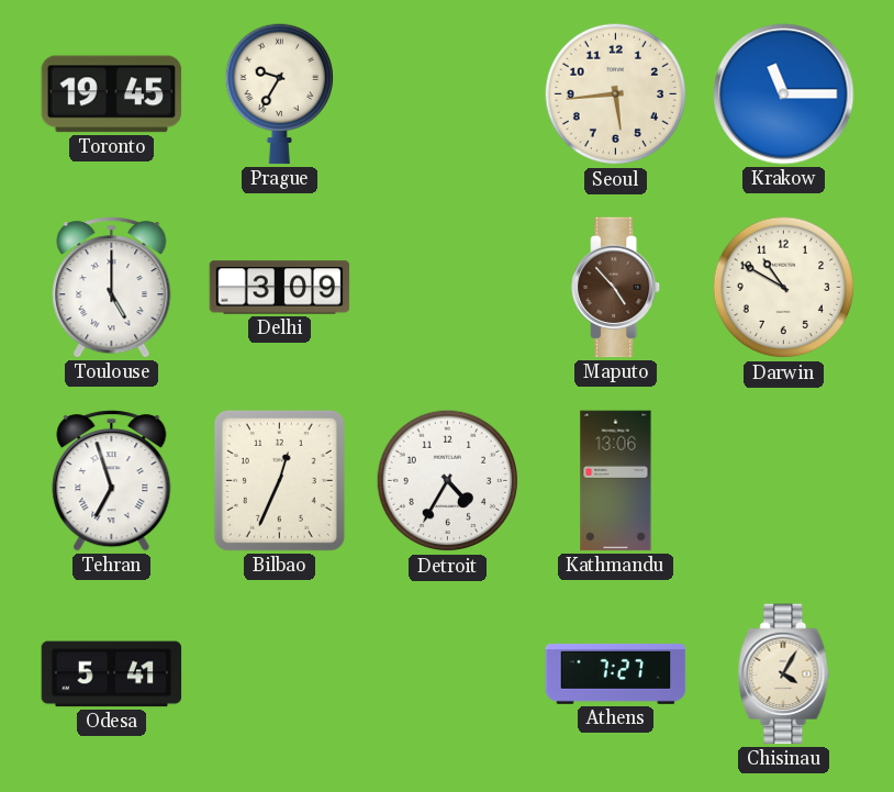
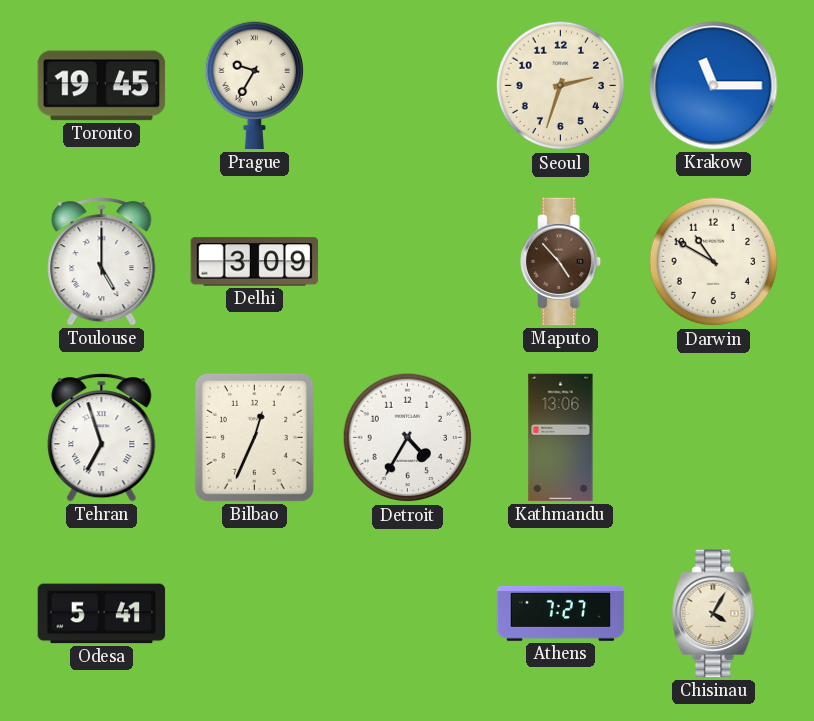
Seoul: 5:44 -> 2:33
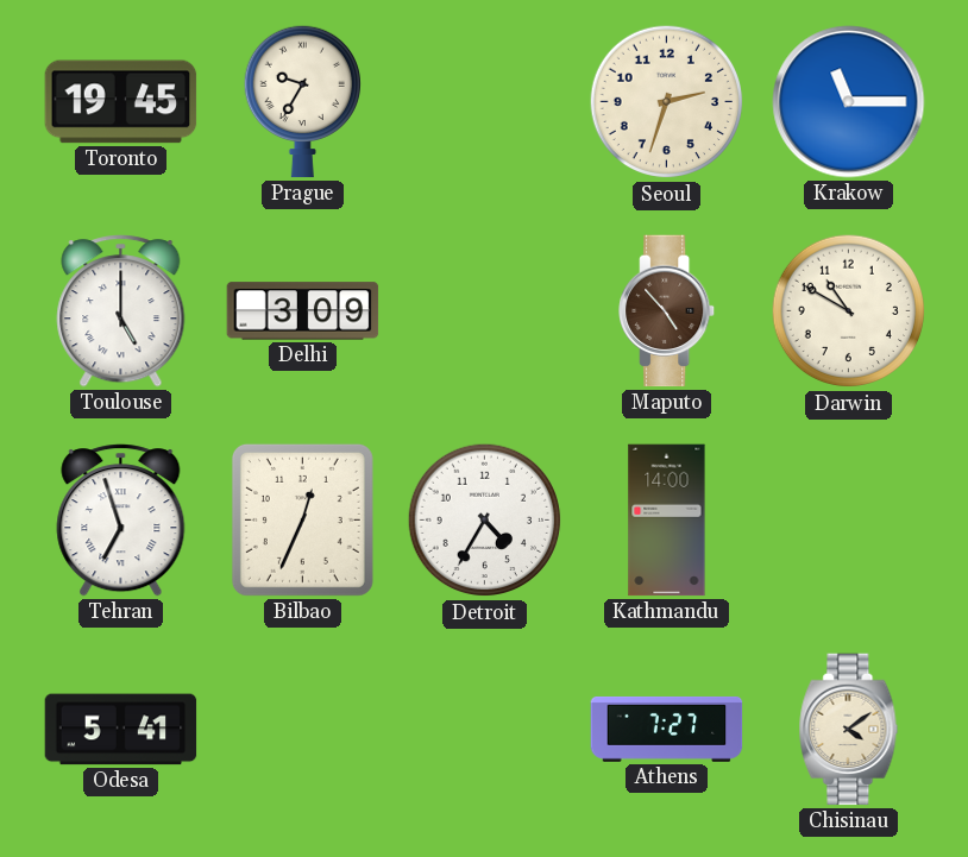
Kathmandu: 13:06 -> 14:00
Chisinau: 4:05 -> 4:09
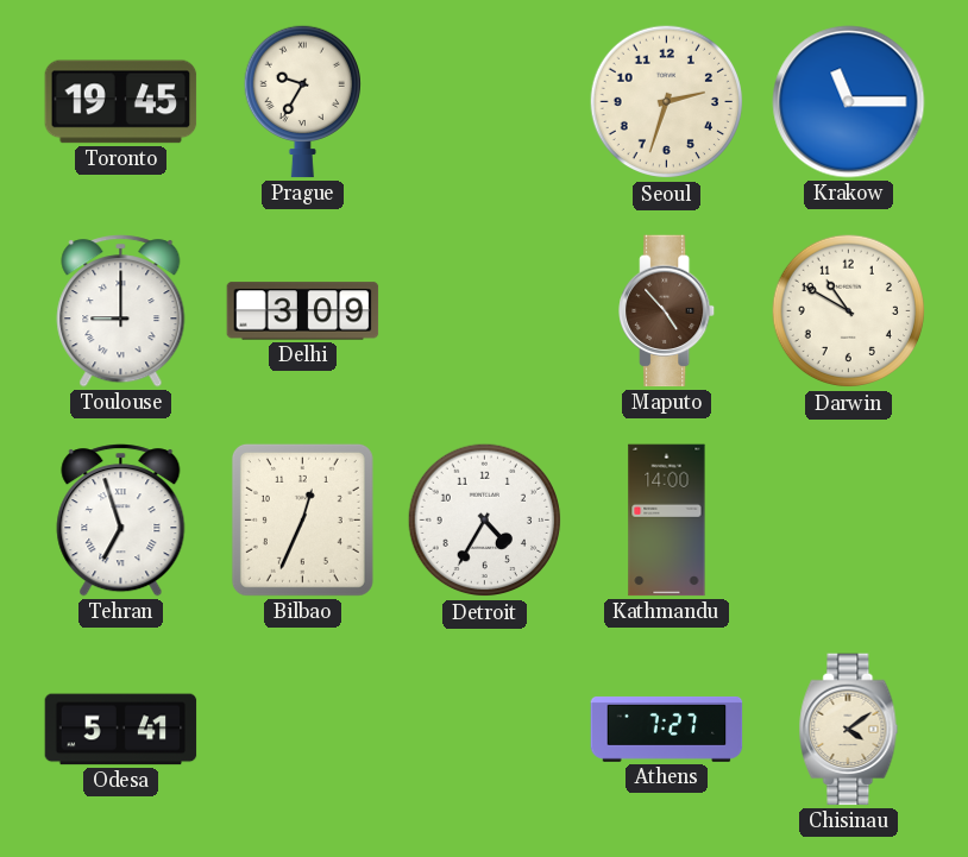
Toulouse: 5:00 -> 9:00
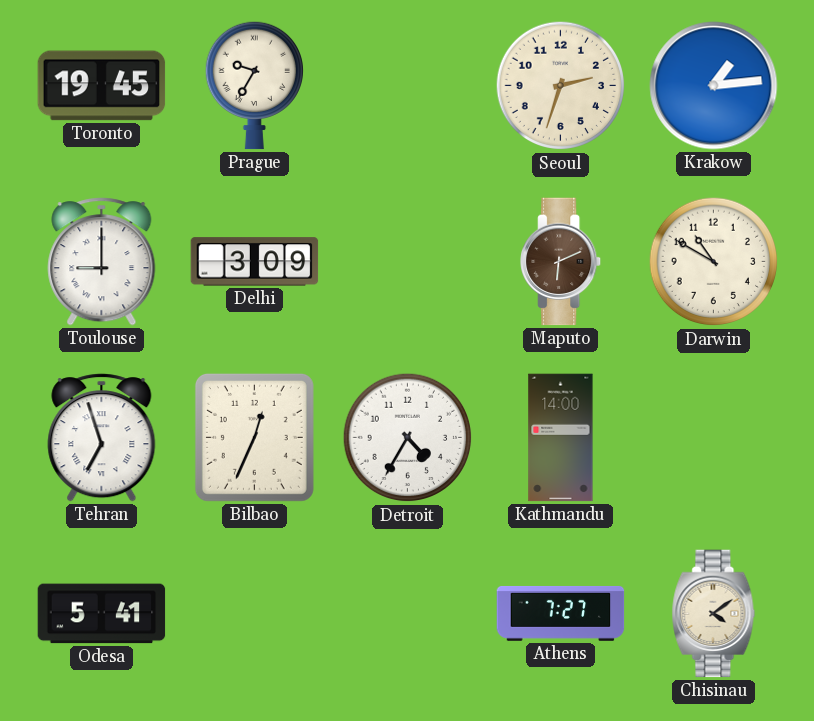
Krakow: 11:15 -> 1:14
Maputo: 4:53 -> 6:11
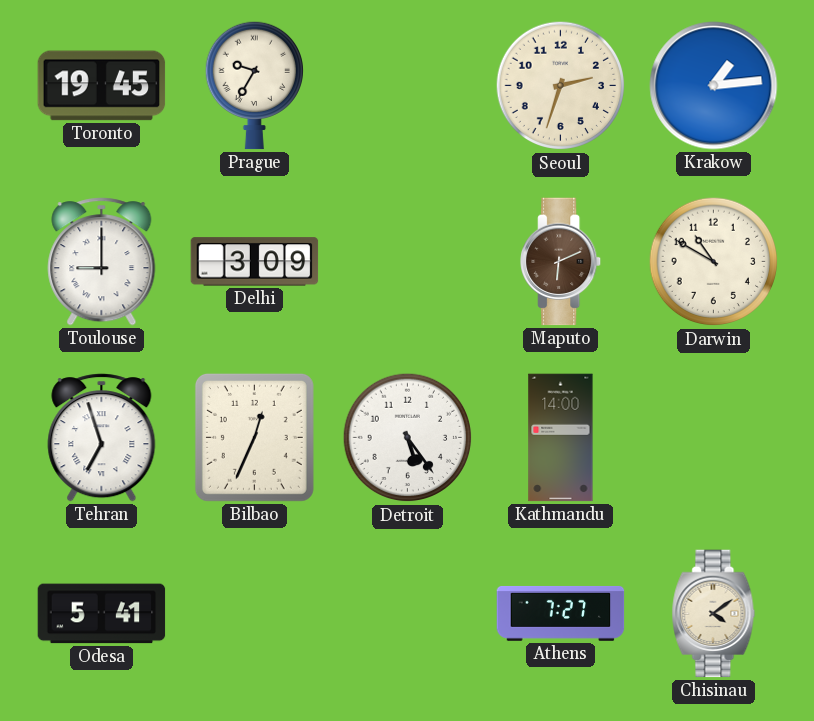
Detroit: 4:35 -> 5:24
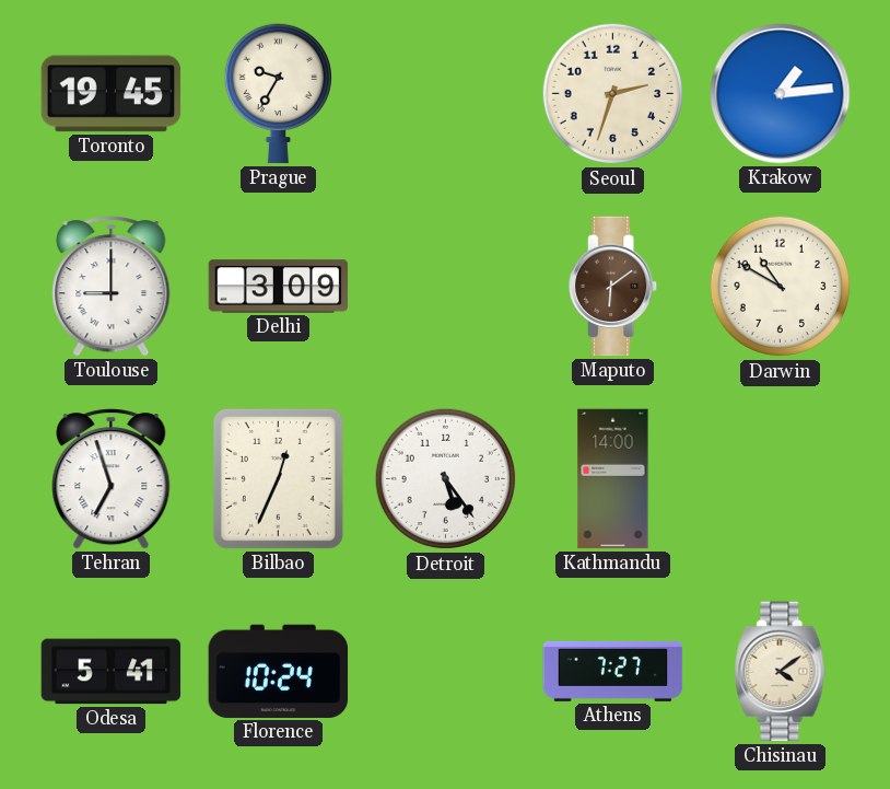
Maputo: 6:11 -> 6:09
Florence: none -> 10:24
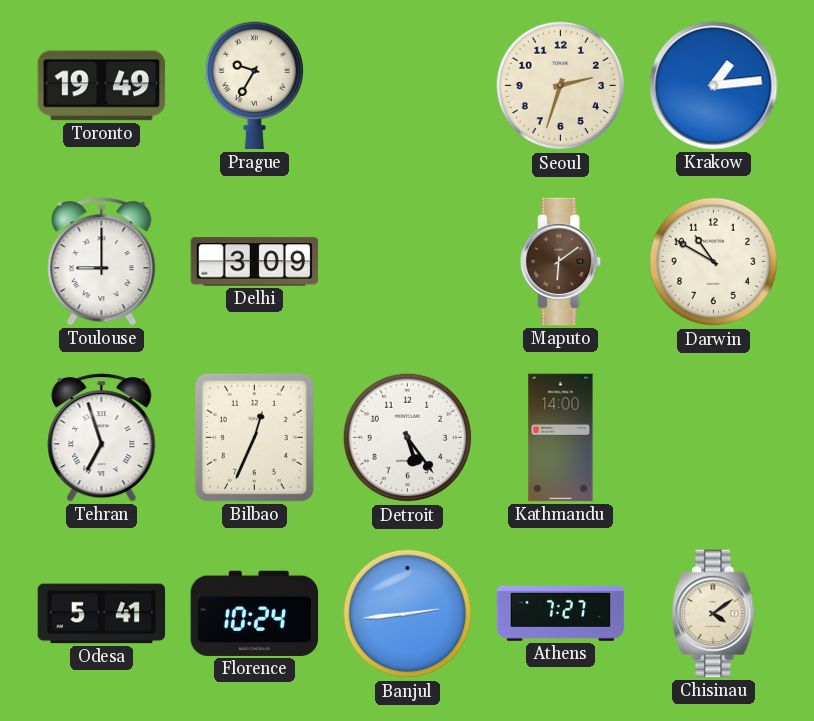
Toronto: 19:45 -> 19:49
Banjul: none -> 2:44
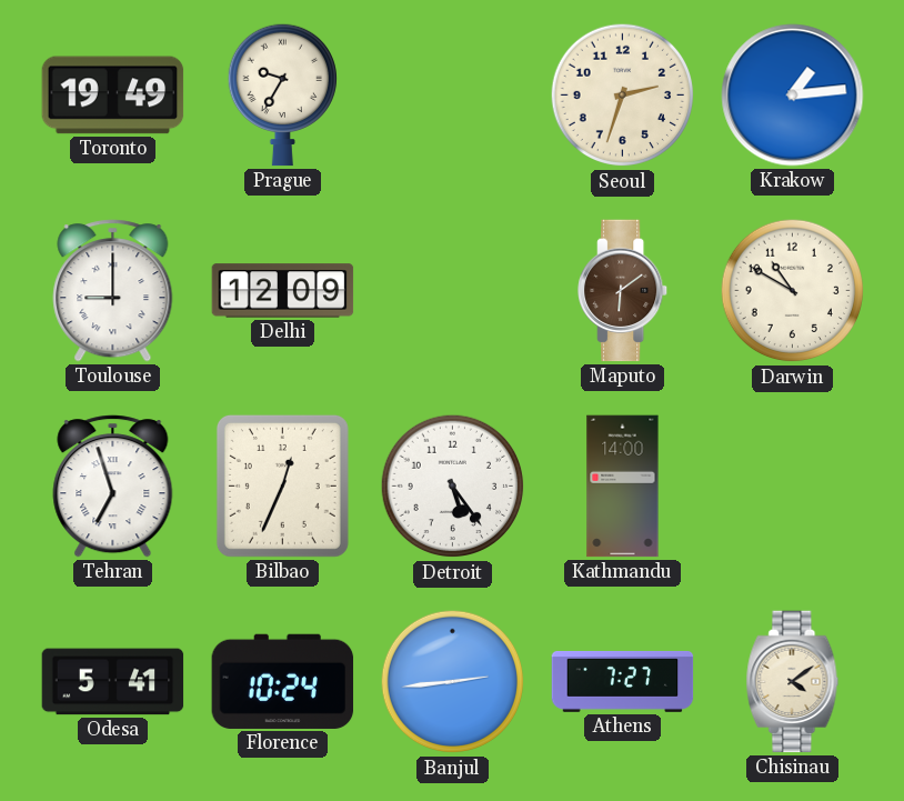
Delhi: 3:09 -> 12:09
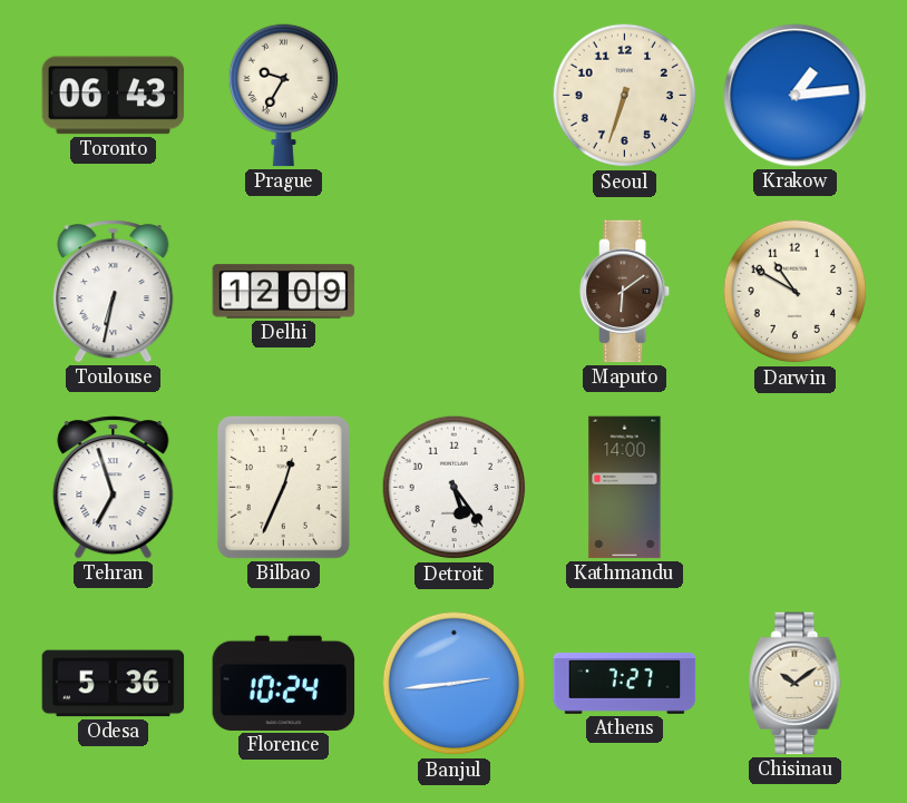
Toronto: 19:49 -> 06:43
Seoul: 2:33 -> 6:33
Toulouse: 9:00 -> 6:32
Odesa: 5:41 -> 5:36
Chisinau: 4:09 -> 10:09
